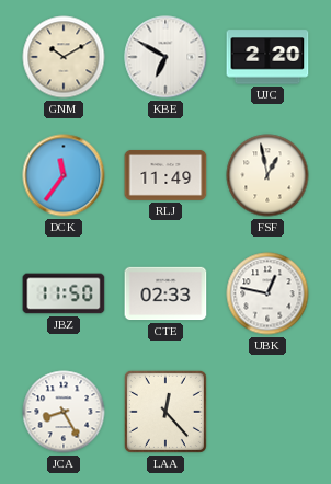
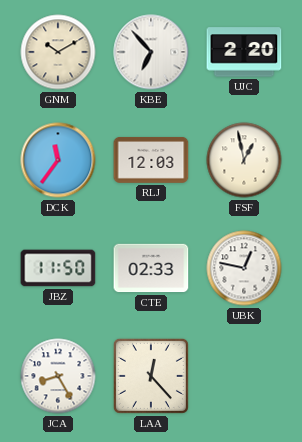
KBE: 6:50 -> 6:53
RLJ: 11:49 -> 12:03
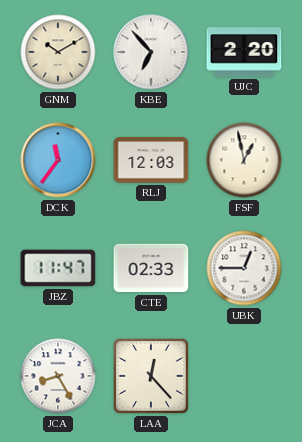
JBZ: 11:50 -> 11:47
UBK: 12:47 -> 12:45
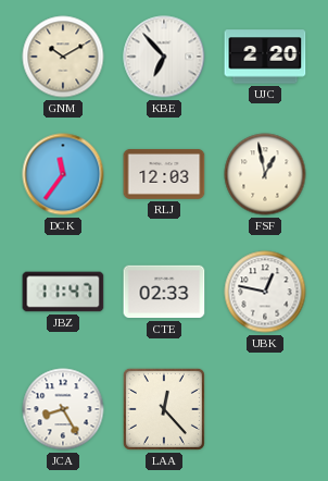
UBK: 12:45 -> 12:47
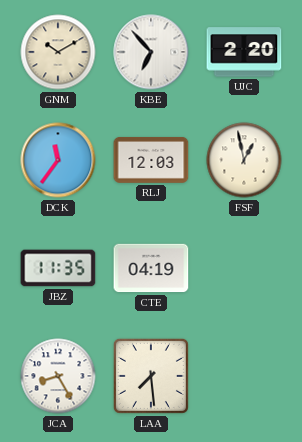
JBZ: 11:47 -> 11:35
CTE: 02:33 -> 04:19
UBK: 12:47 -> none
LAA: 12:23 -> 7:29
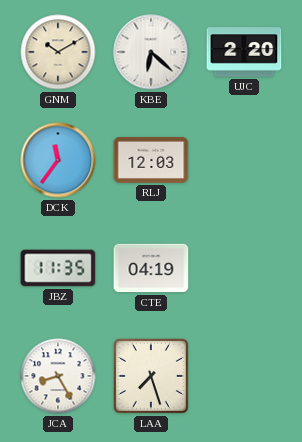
KBE: 6:53 -> 6:22
FSF: 12:58 -> none
LAA: 7:29 -> 7:27
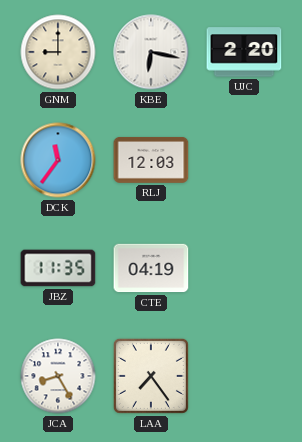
GNM: 10:10 -> 9:00
KBE: 6:22 -> 6:17
LAA: 7:27 -> 7:24
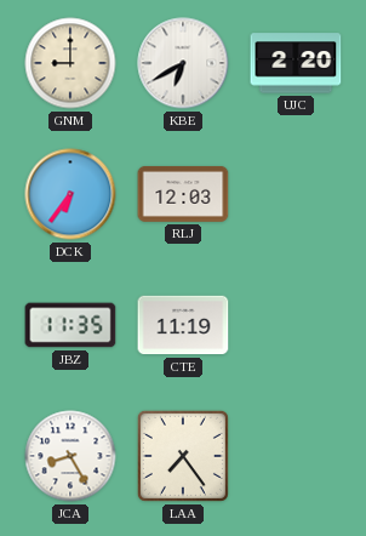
KBE: 6:17 -> 6:40
DCK: 11:36 -> 6:36
CTE: 04:19 -> 11:19
